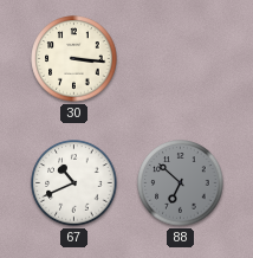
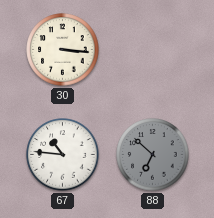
67: 10:41 -> 10:46
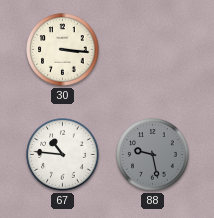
88: 6:52 -> 9:28
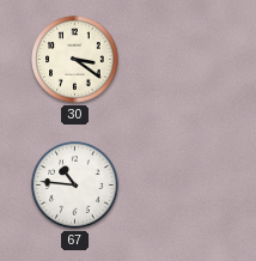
30: 3:16 -> 3:21
88: 9:28 -> none
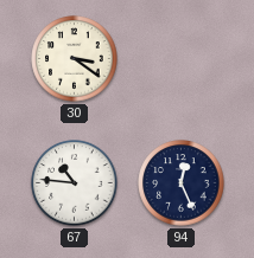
94: none -> 12:26
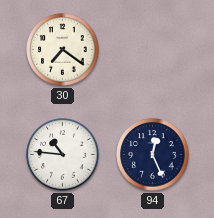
30: 3:21 -> 7:21
